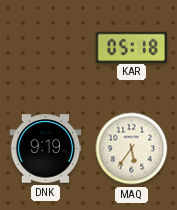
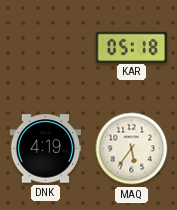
DNK: 9:19 -> 4:19
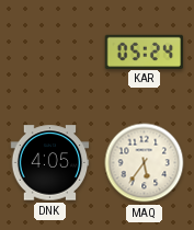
KAR: 05:18 -> 05:24
DNK: 4:19 -> 4:05
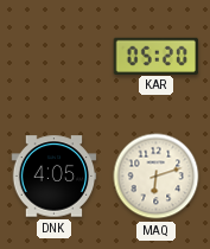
KAR: 05:24 -> 05:20
MAQ: 5:36 -> 6:12
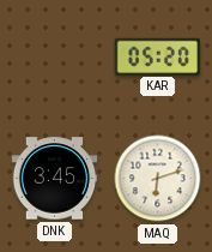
DNK: 4:05 -> 3:45
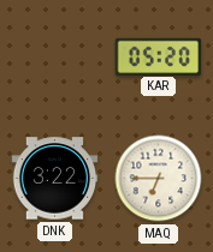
DNK: 3:45 -> 3:22
MAQ: 6:12 -> 6:45
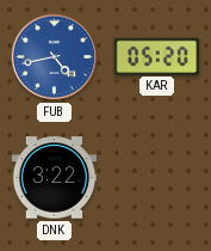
FUB: none -> 4:43
MAQ: 6:45 -> none
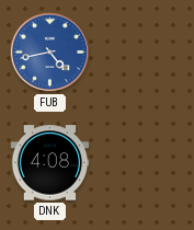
KAR: 05:20 -> none
DNK: 3:22 -> 4:08
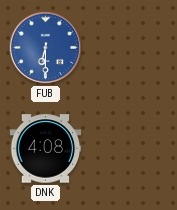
FUB: 4:43 -> 6:30
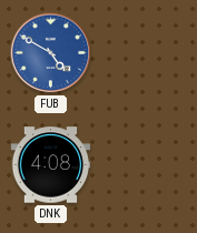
FUB: 6:30 -> 4:50
